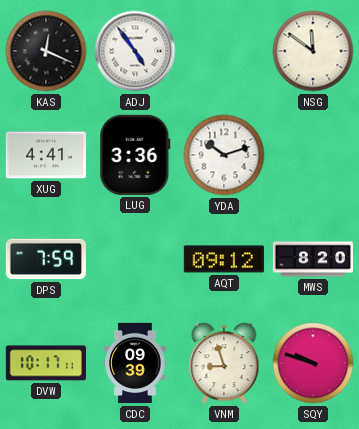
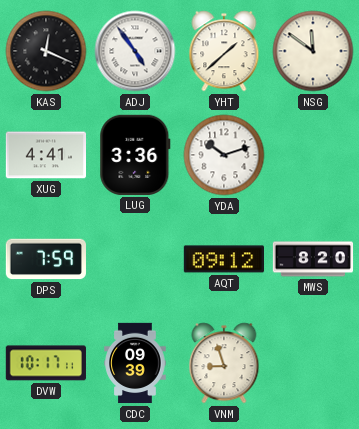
YHT: none -> 1:38
SQY: 9:48 -> none
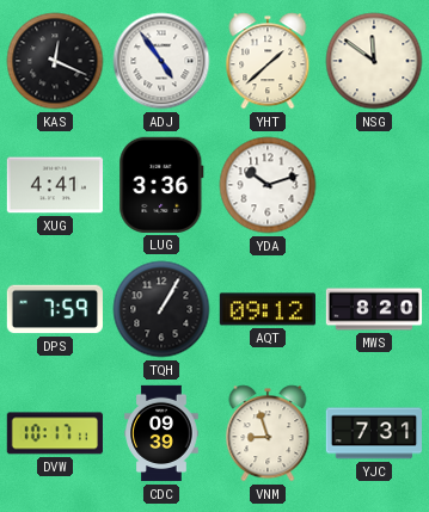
TQH: none -> 1:05
YJC: none -> 7:31
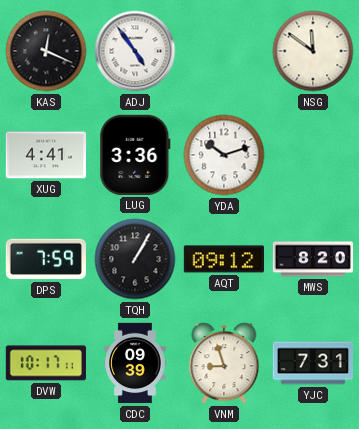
YHT: 1:38 -> none
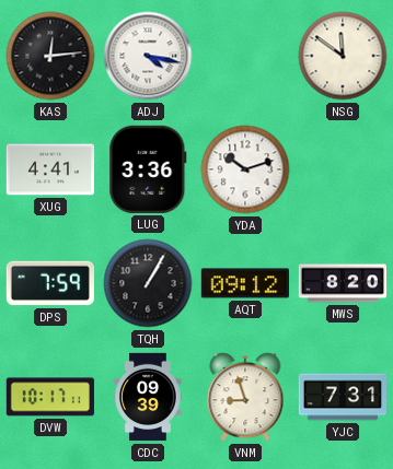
KAS: 12:19 -> 12:14
ADJ: 4:54 -> 4:17
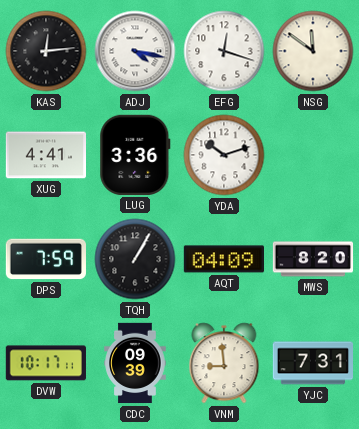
EFG: none -> 12:18
AQT: 09:12 -> 04:09
VNM: 8:57 -> 8:59
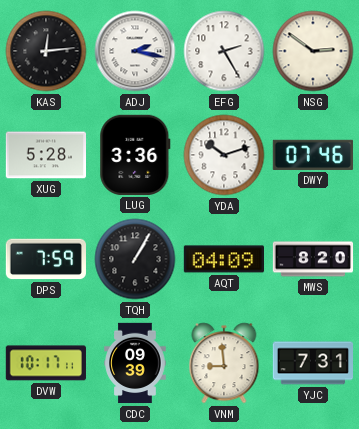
ADJ: 4:17 -> 2:17
EFG: 12:18 -> 2:25
NSG: 11:51 -> 2:51
XUG: 4:41 -> 5:28
DWY: none -> 07:46
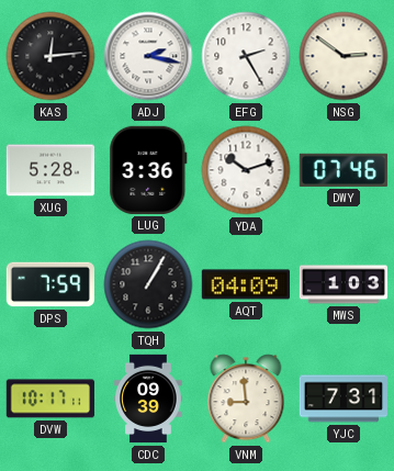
MWS: 8:20 -> 1:03
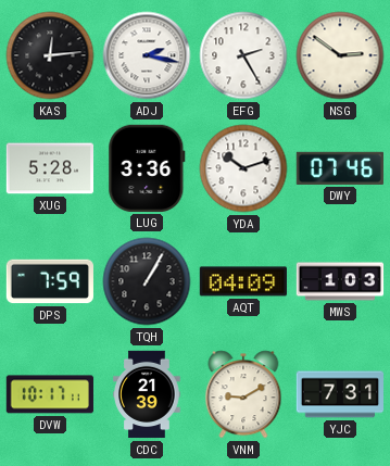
CDC: 09:39 -> 21:39
VNM: 8:59 -> 9:10
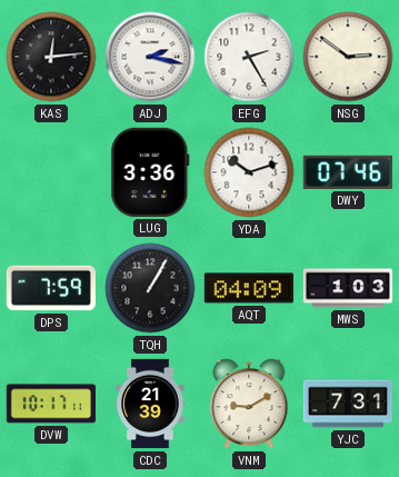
XUG: 5:28 -> none
